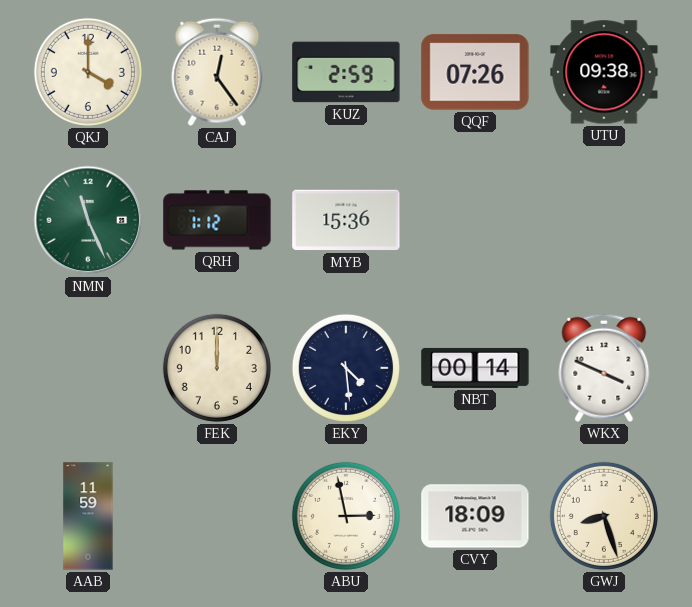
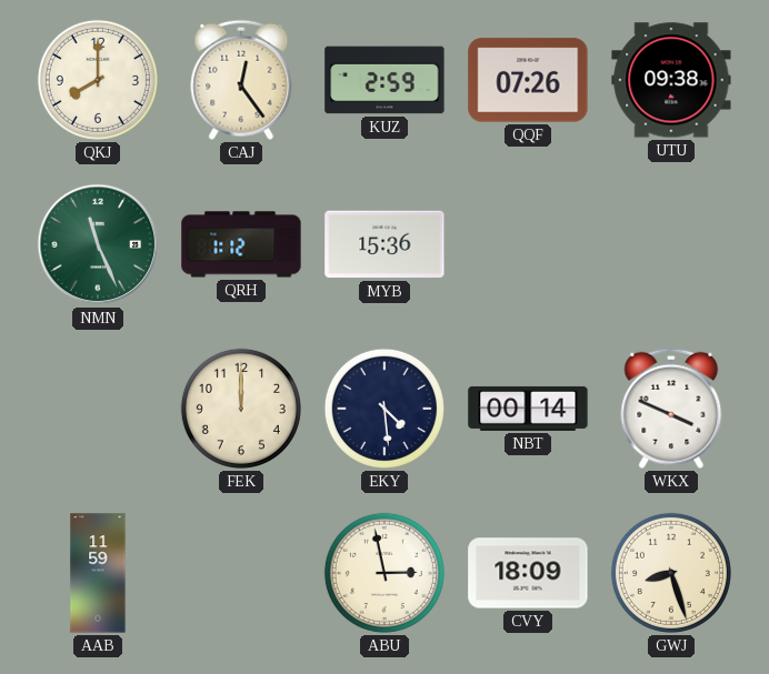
QKJ: 4:00 -> 8:00
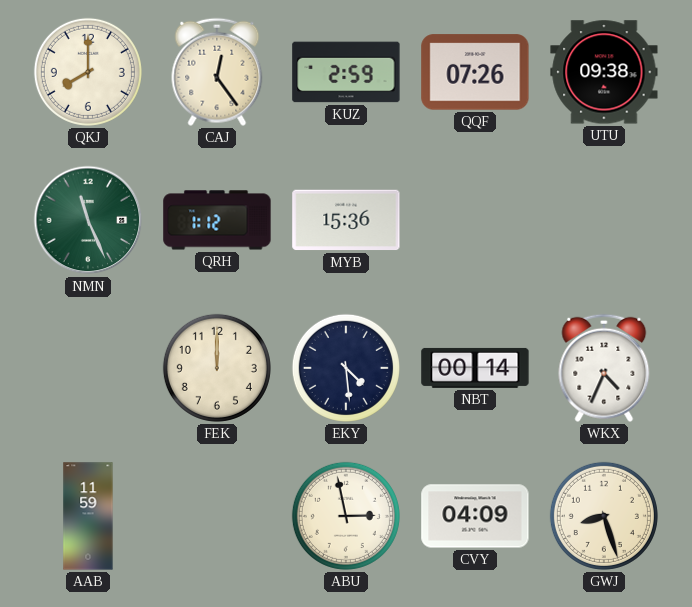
WKX: 3:49 -> 4:34
CVY: 18:09 -> 04:09
